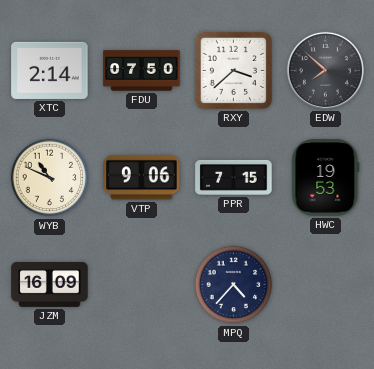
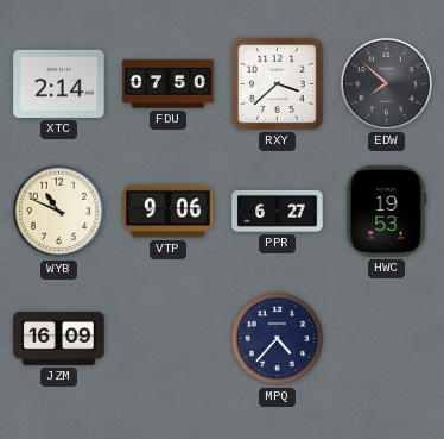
PPR: 7:15 -> 6:27
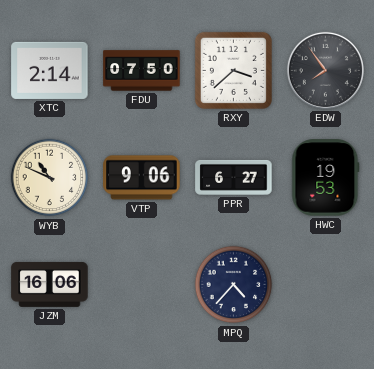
EDW: 7:52 -> 7:54
JZM: 16:09 -> 16:06
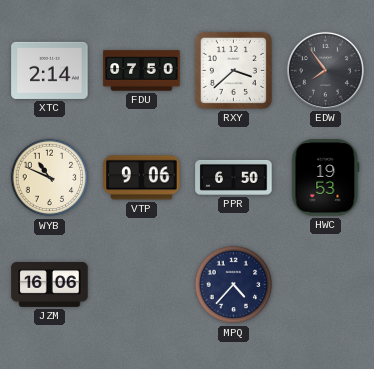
PPR: 6:27 -> 6:50
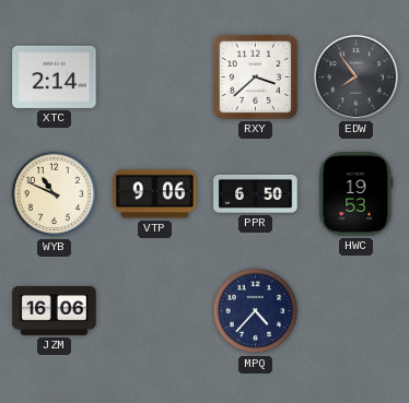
FDU: 07:50 -> none
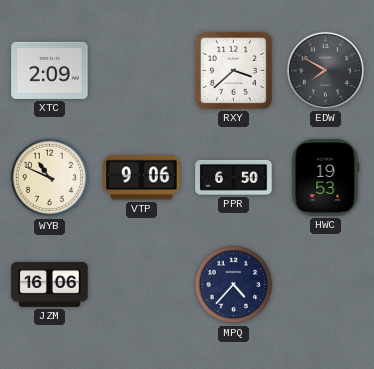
XTC: 2:14 -> 2:09
EDW: 7:54 -> 7:50
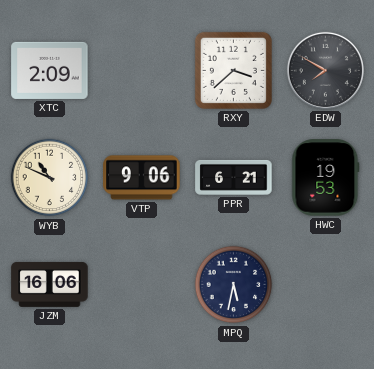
PPR: 6:50 -> 6:21
MPQ: 4:37 -> 5:32
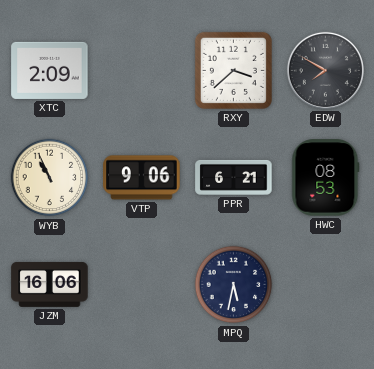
WYB: 10:49 -> 10:56
HWC: 19:53 -> 08:53
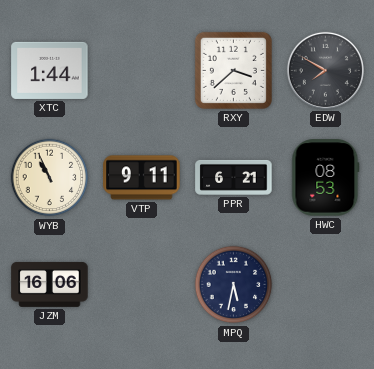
XTC: 2:09 -> 1:44
VTP: 9:06 -> 9:11
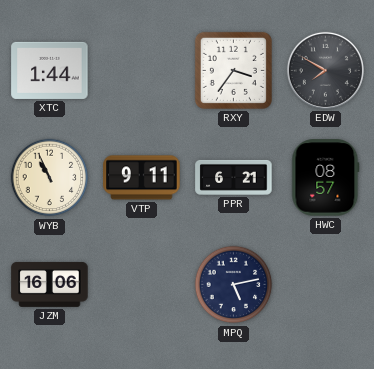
RXY: 3:38 -> 3:36
HWC: 08:53 -> 08:57
MPQ: 5:32 -> 5:13
